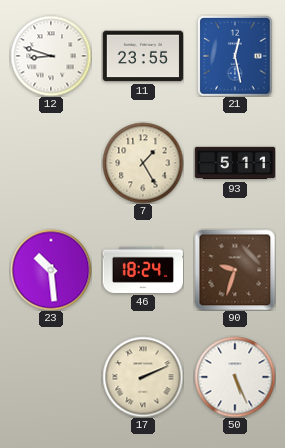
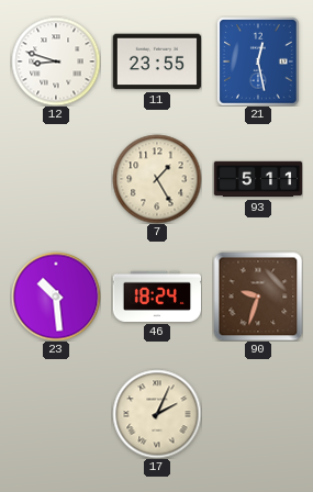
17: 2:11 -> 2:04
50: 5:26 -> none
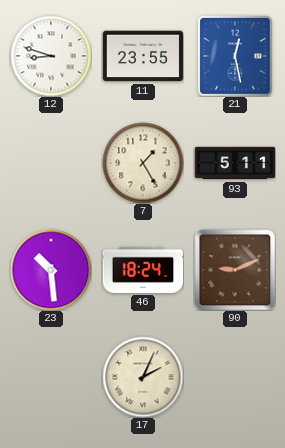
90: 9:33 -> 9:11
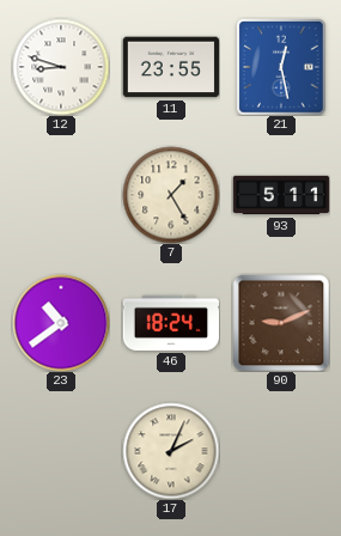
23: 10:29 -> 10:39
